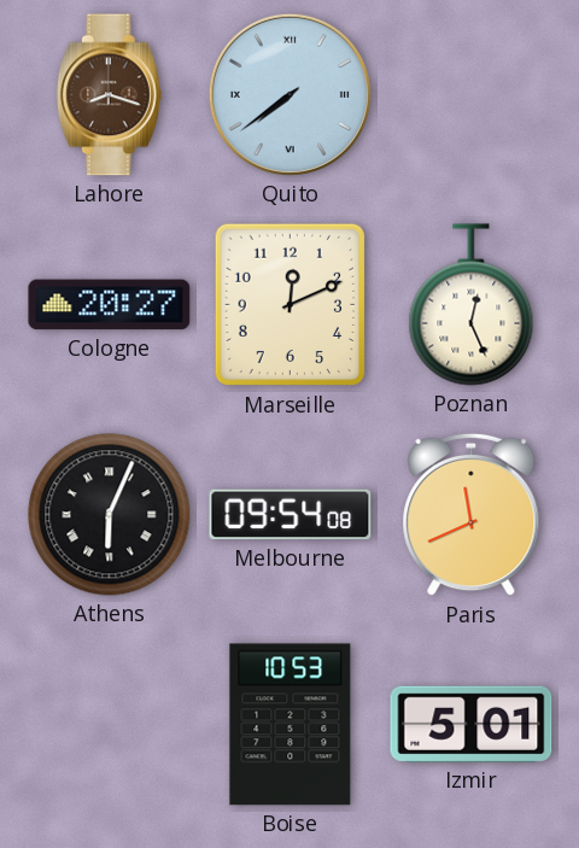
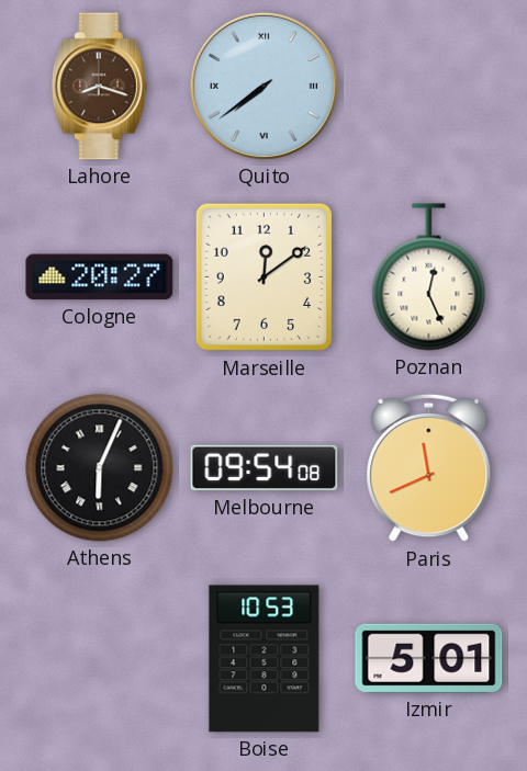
Marseille: 12:11 -> 12:09
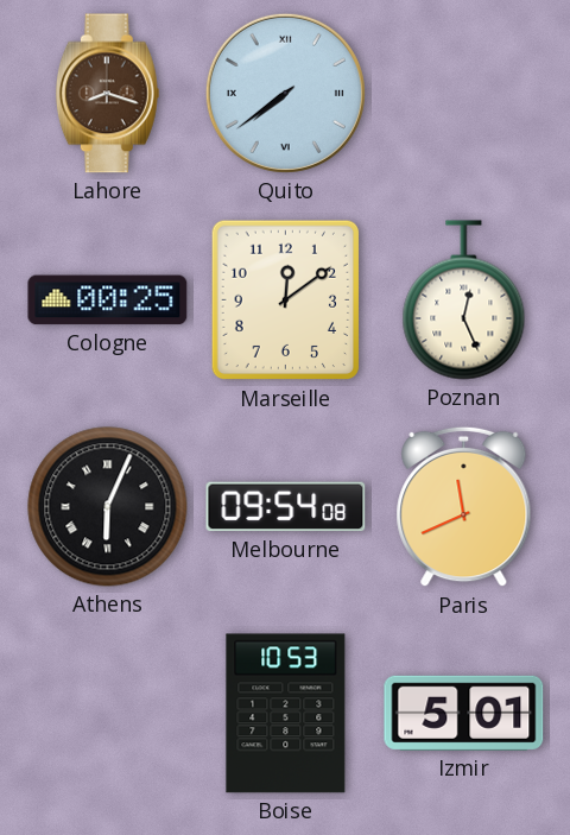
Cologne: 20:27 -> 00:25
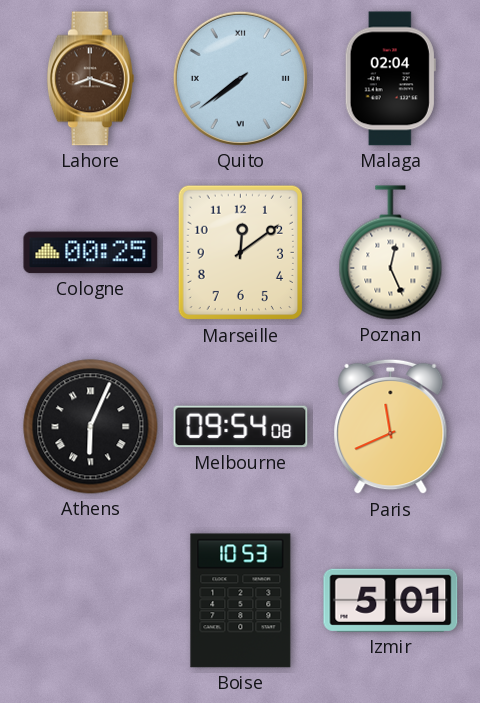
Malaga: none -> 02:04
